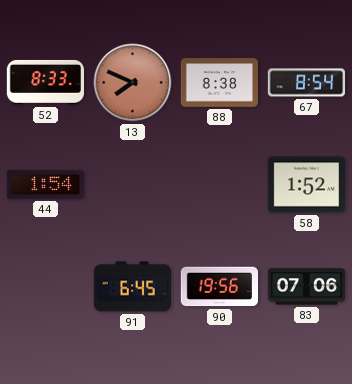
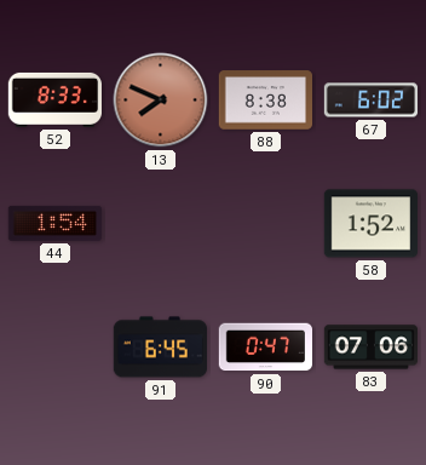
67: 8:54 -> 6:02
90: 19:56 -> 0:47
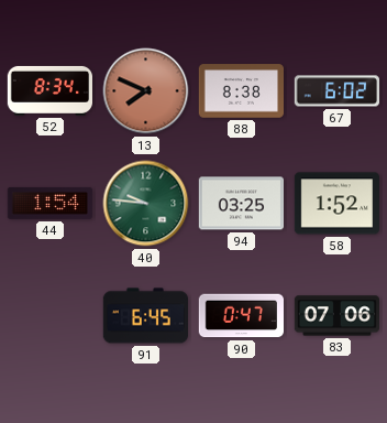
52: 8:33 -> 8:34
40: none -> 9:46
94: none -> 03:25
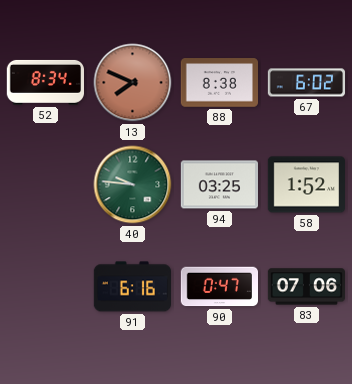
44: 1:54 -> none
91: 6:45 -> 6:16
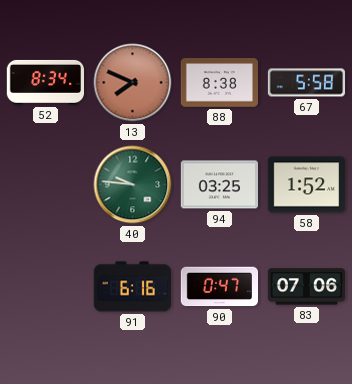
67: 6:02 -> 5:58
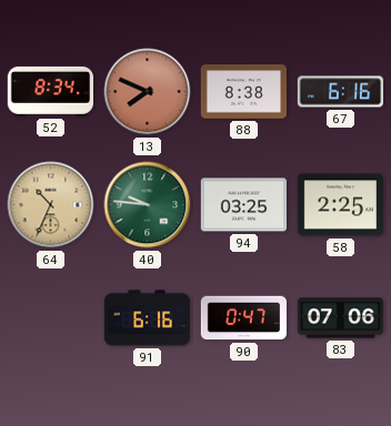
67: 5:58 -> 6:16
64: none -> 10:34
58: 1:52 -> 2:25
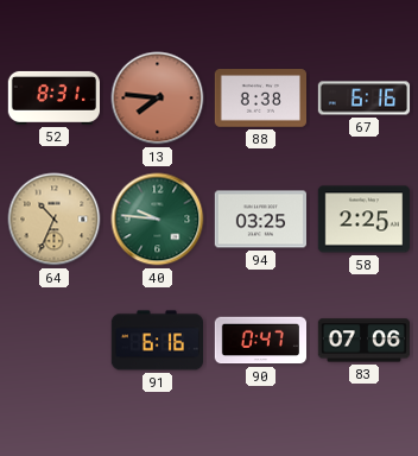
52: 8:34 -> 8:31
13: 7:49 -> 7:46
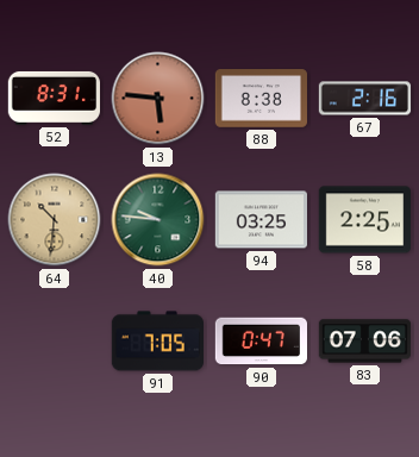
13: 7:46 -> 5:46
67: 6:16 -> 2:16
64: 10:34 -> 10:31
91: 6:16 -> 7:05
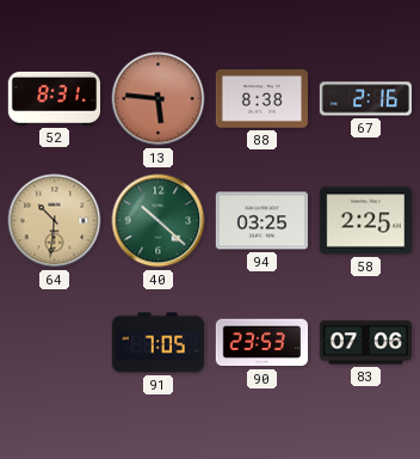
40: 9:46 -> 10:22
90: 0:47 -> 23:53
